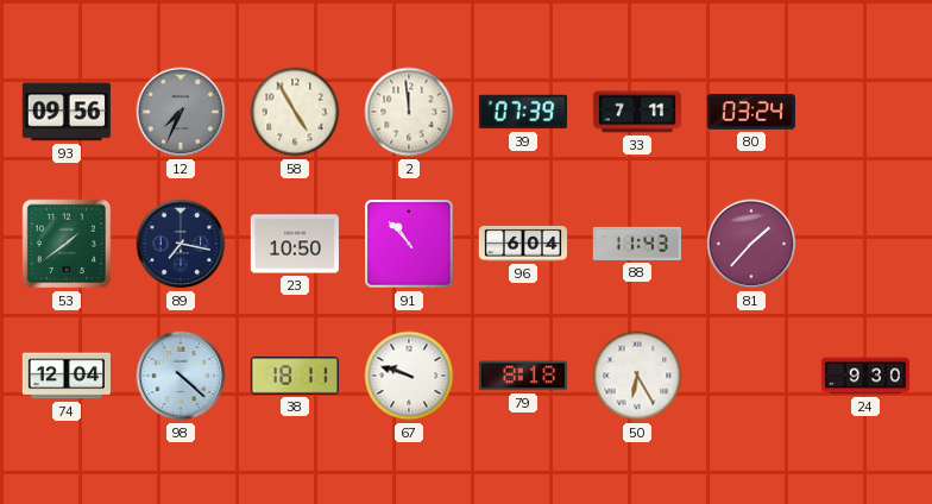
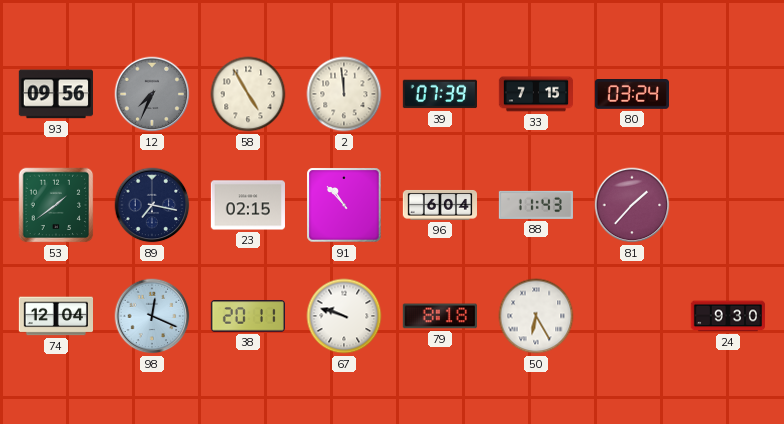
33: 7:11 -> 7:15
23: 10:50 -> 02:15
98: 4:22 -> 12:19
38: 18:11 -> 20:11
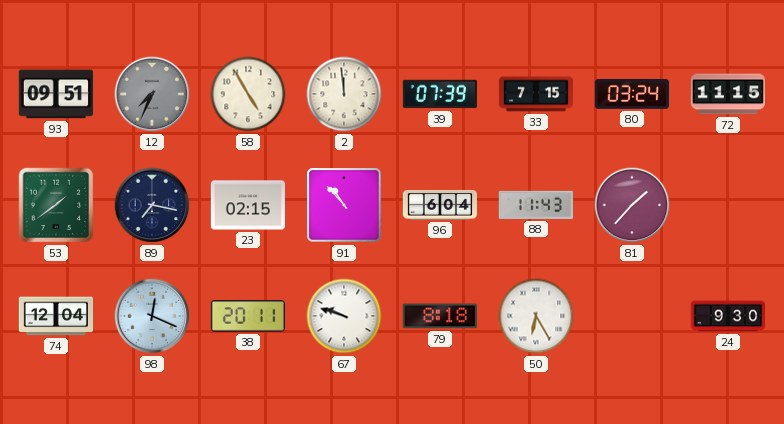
93: 09:56 -> 09:51
72: none -> 11:15
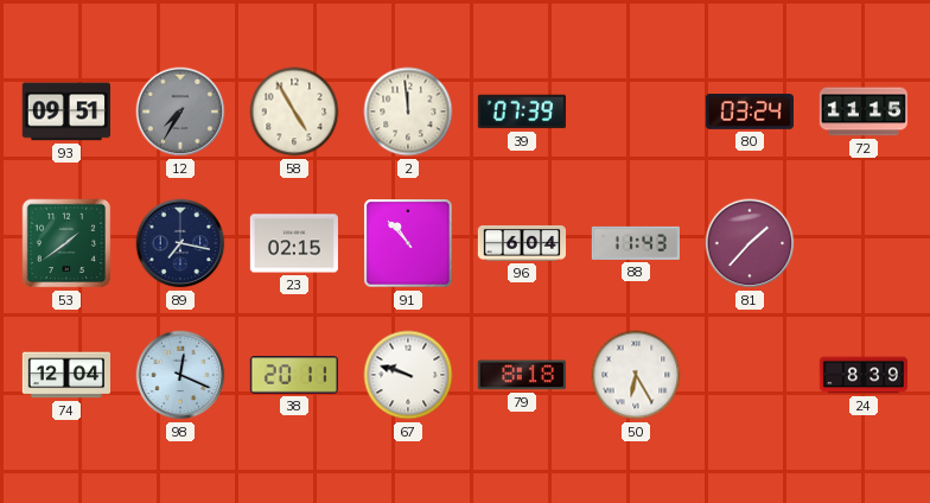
12: 7:34 -> 7:35
33: 7:15 -> none
24: 9:30 -> 8:39
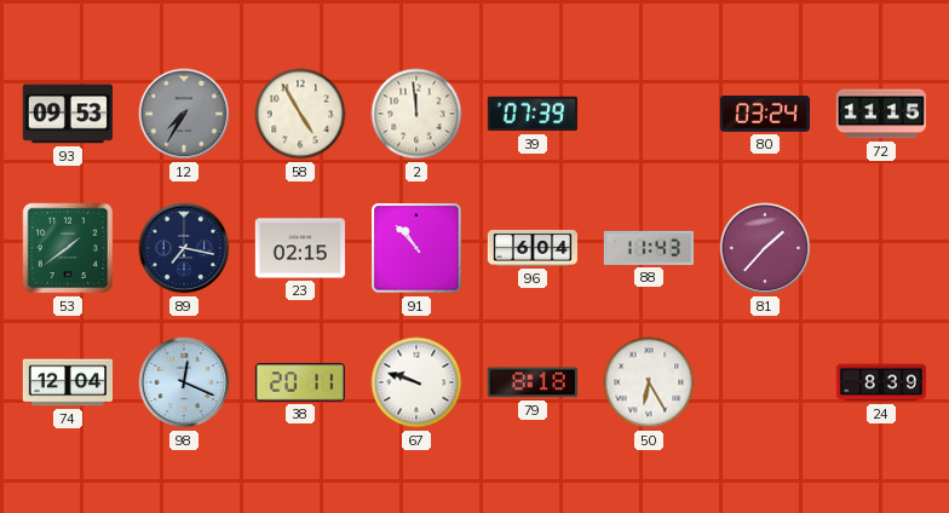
93: 09:51 -> 09:53
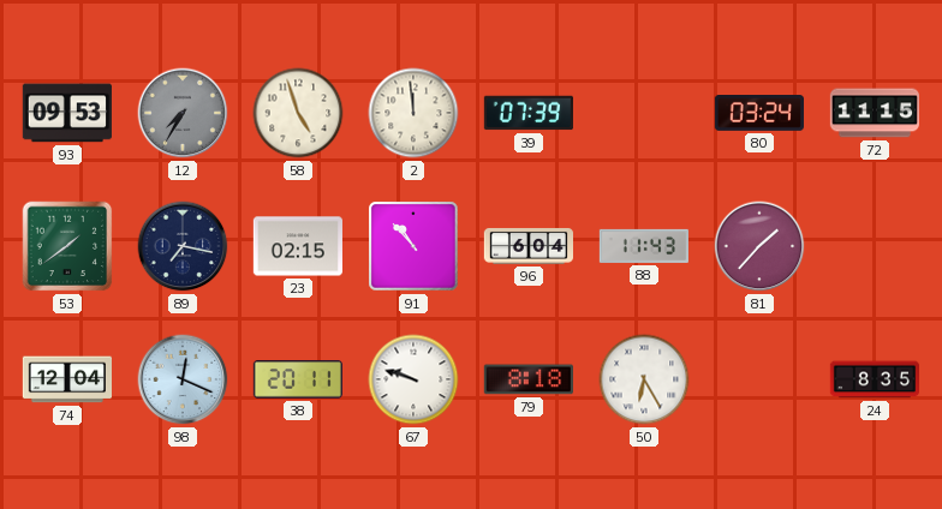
58: 4:55 -> 4:57
24: 8:39 -> 8:35
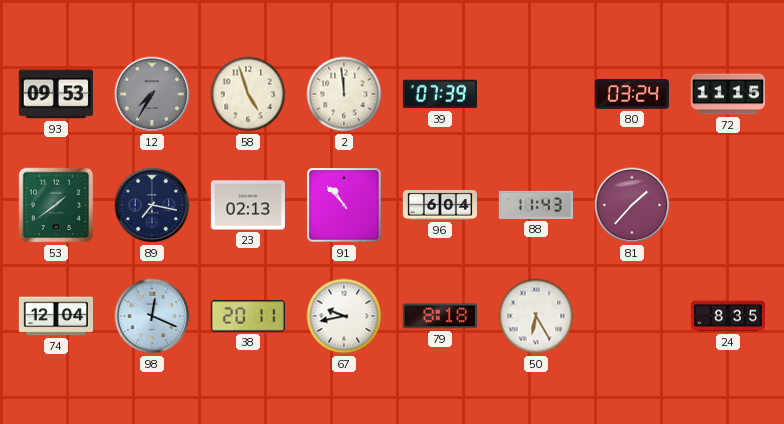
23: 02:15 -> 02:13
67: 9:48 -> 9:43
